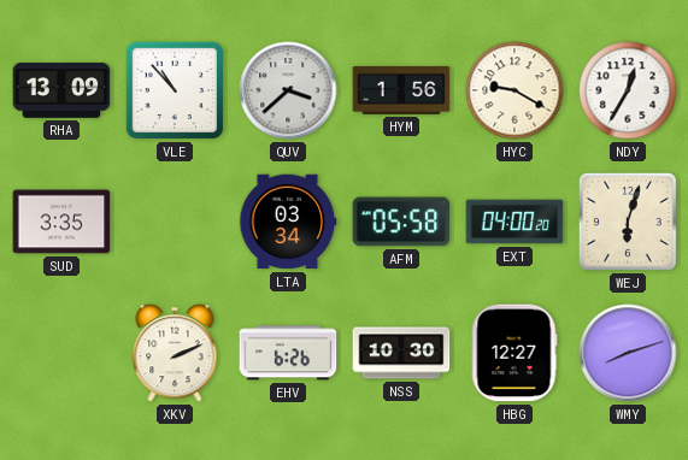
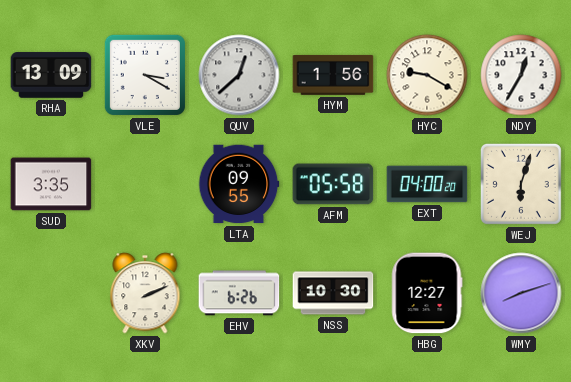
VLE: 10:53 -> 3:20
QUV: 3:38 -> 12:38
LTA: 03:34 -> 09:55
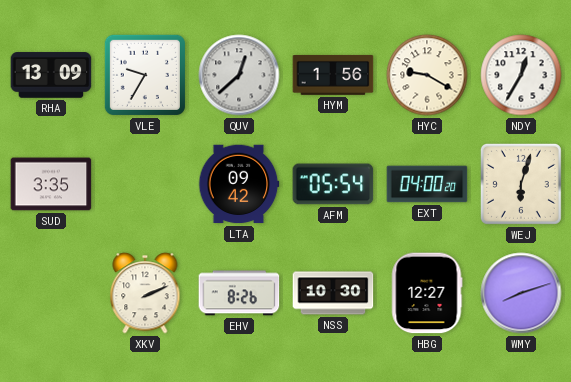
VLE: 3:20 -> 9:35
LTA: 09:55 -> 09:42
AFM: 05:58 -> 05:54
EHV: 6:26 -> 8:26
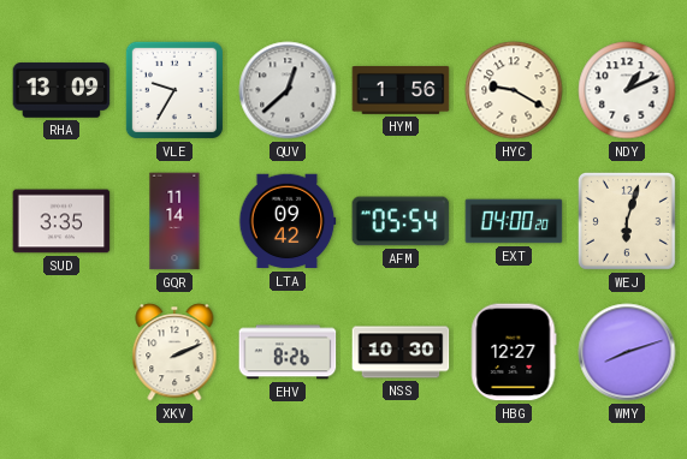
NDY: 12:35 -> 1:11
GQR: none -> 11:14
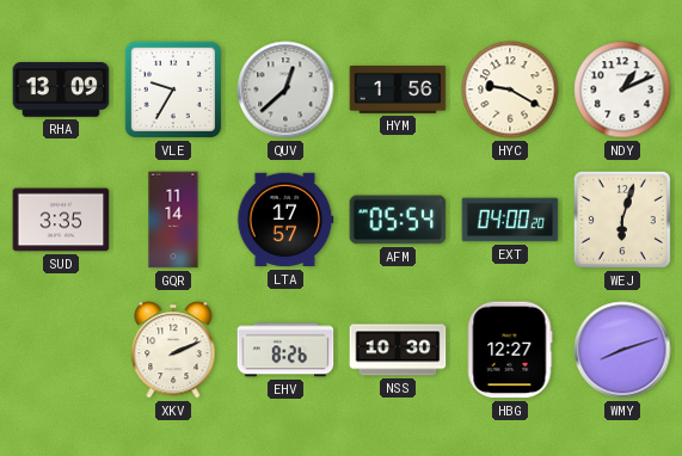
LTA: 09:42 -> 17:57
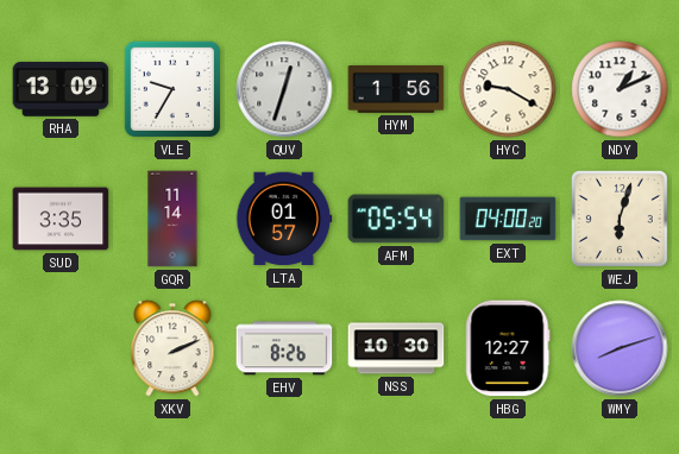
QUV: 12:38 -> 12:33
LTA: 17:57 -> 01:57
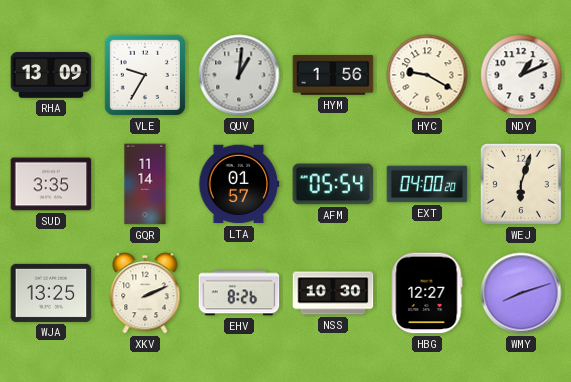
QUV: 12:33 -> 1:01
WJA: none -> 13:25
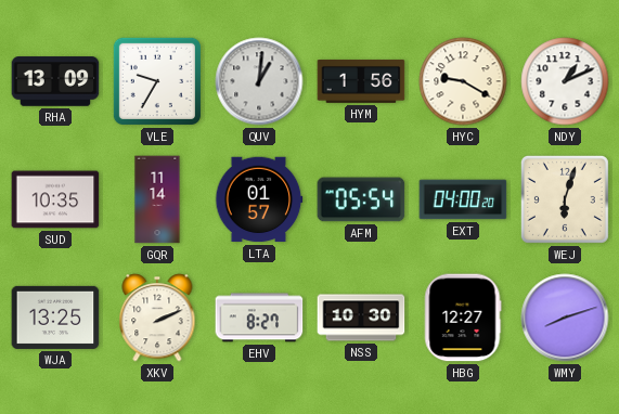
SUD: 3:35 -> 10:35
EHV: 8:26 -> 8:27
